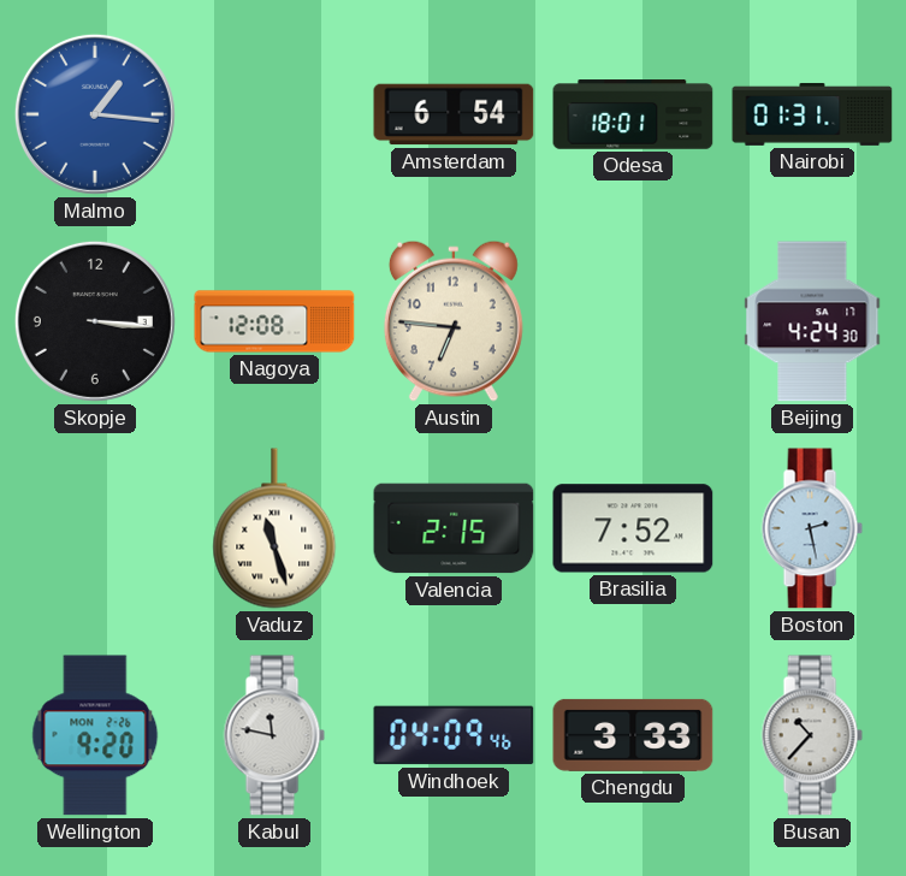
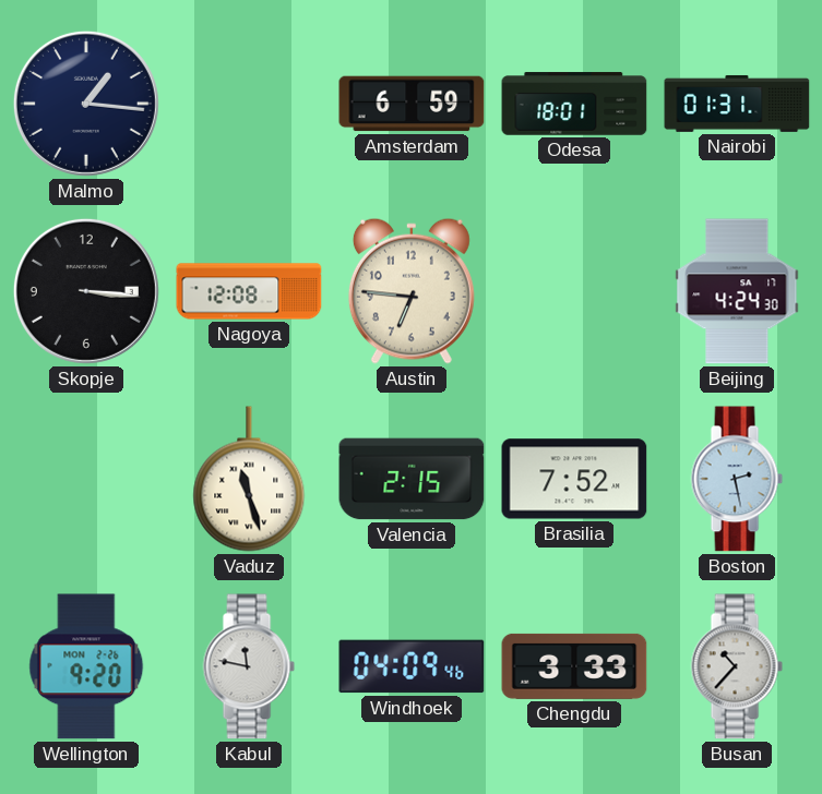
Malmo dial: blue -> navy
Amsterdam: 6:54 -> 6:59
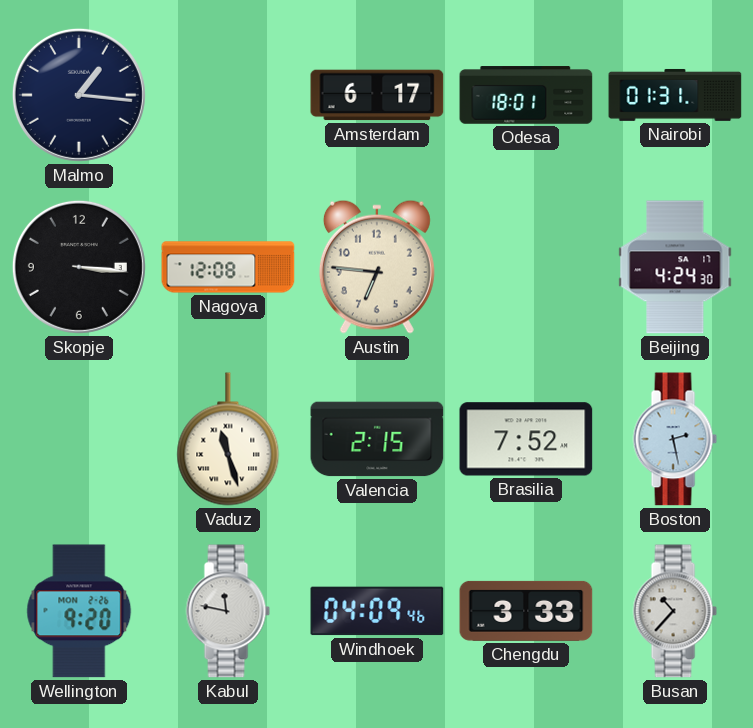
Amsterdam: 6:59 -> 6:17
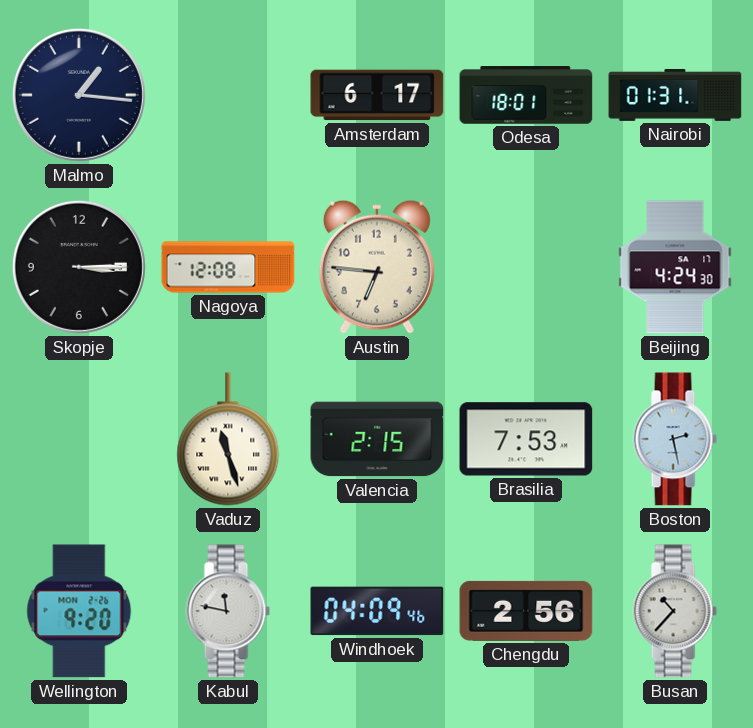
Skopje: 3:16 -> 3:15
Brasilia: 7:52 -> 7:53
Chengdu: 3:33 -> 2:56
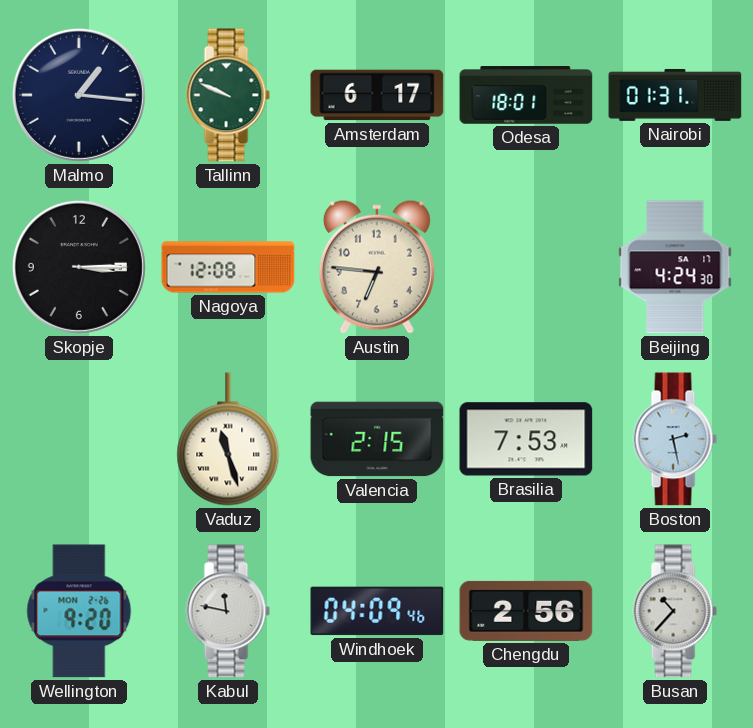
Tallinn: none -> 9:49
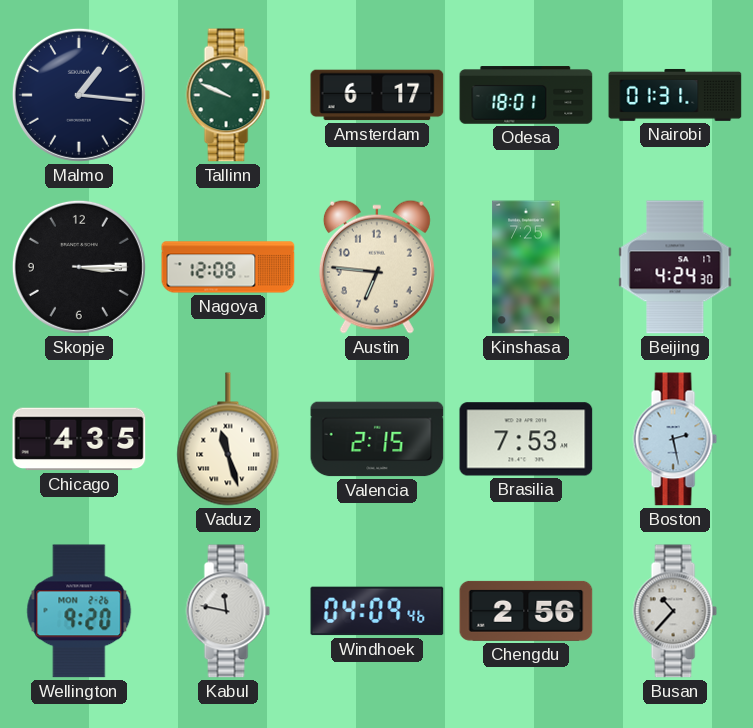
Kinshasa: none -> 7:25
Chicago: none -> 4:35
